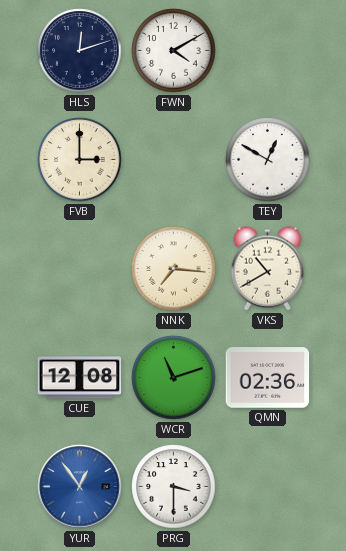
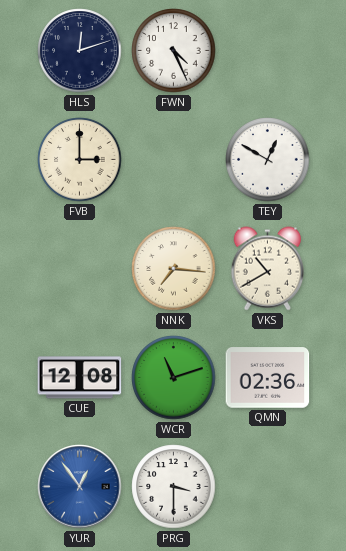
FWN: 4:10 -> 4:26
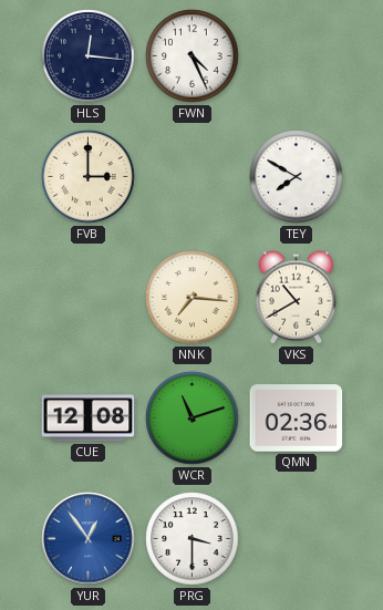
HLS: 12:12 -> 12:16
TEY: 12:50 -> 7:50
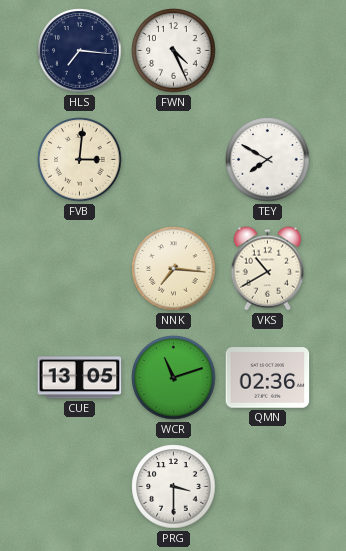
HLS: 12:16 -> 7:16
FVB: 3:00 -> 3:01
CUE: 12:08 -> 13:05
YUR: 12:54 -> none
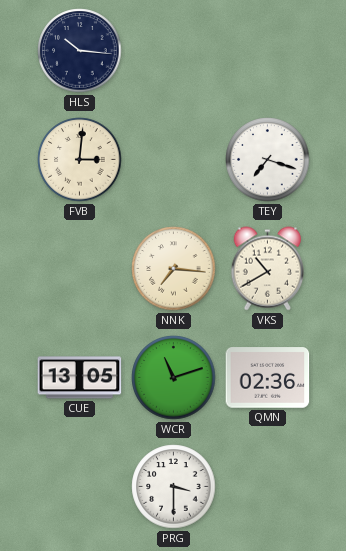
HLS: 7:16 -> 10:16
FWN: 4:26 -> none
TEY: 7:50 -> 7:18
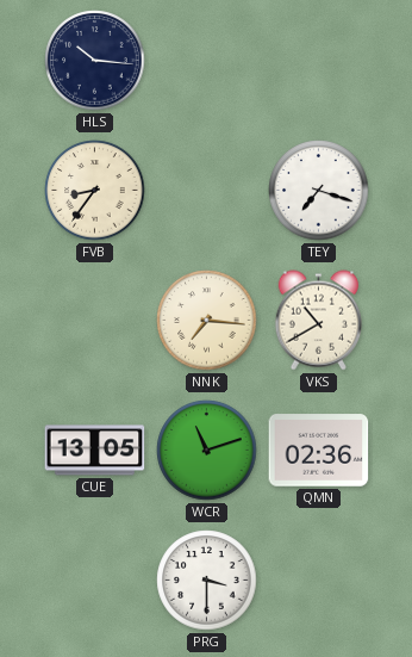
FVB: 3:01 -> 8:36
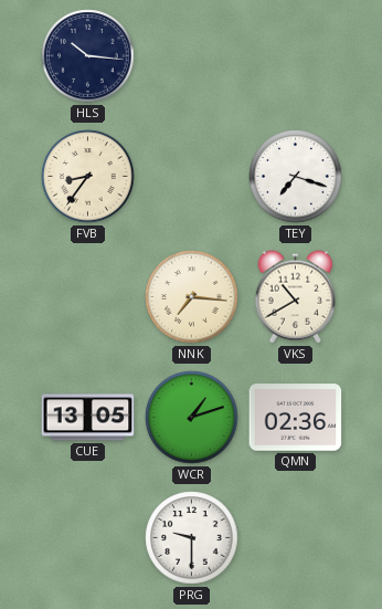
WCR: 11:12 -> 1:12
PRG: 3:30 -> 9:30
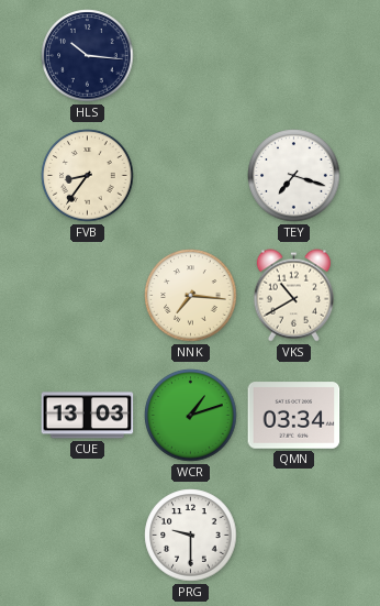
CUE: 13:05 -> 13:03
QMN: 02:36 -> 03:34
